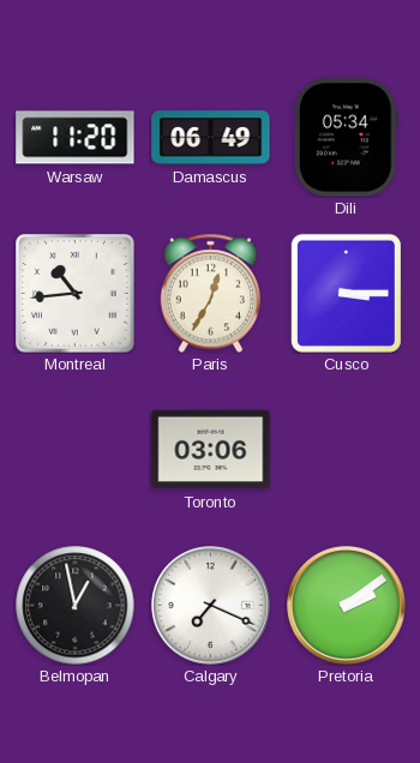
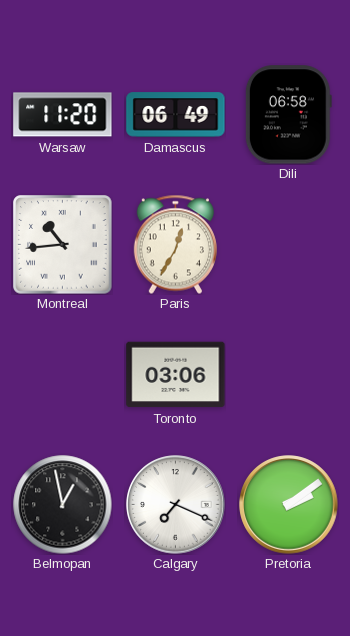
Dili: 05:34 -> 06:58
Cusco: 3:15 -> none
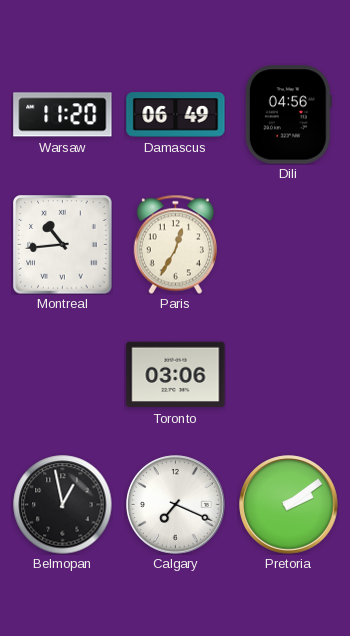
Dili: 06:58 -> 04:56
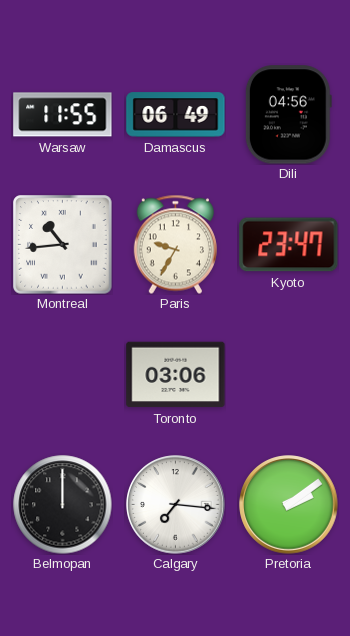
Warsaw: 11:20 -> 11:55
Paris: 12:35 -> 9:35
Kyoto: none -> 23:47
Belmopan: 12:58 -> 12:00
Calgary: 7:19 -> 7:16
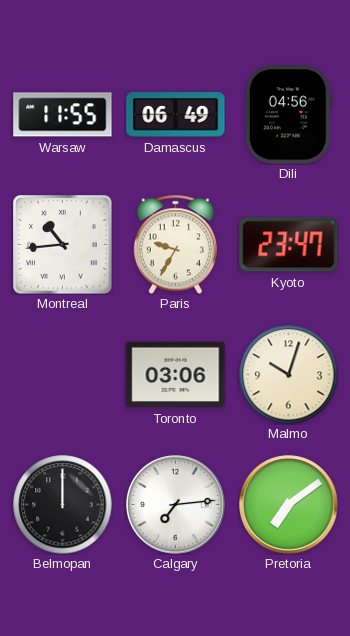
Malmo: none -> 10:03
Calgary: 7:16 -> 7:14
Pretoria: 2:09 -> 7:09
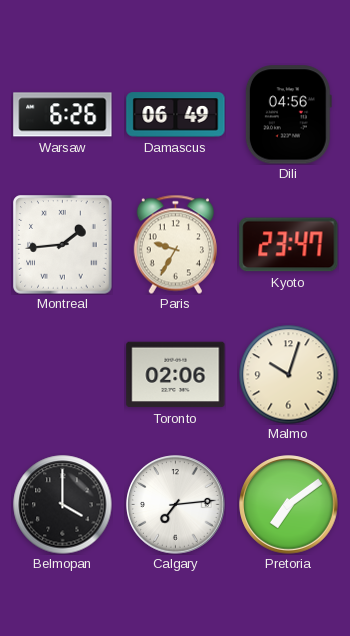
Warsaw: 11:55 -> 6:26
Montreal: 10:44 -> 1:44
Toronto: 03:06 -> 02:06
Belmopan: 12:00 -> 4:00
